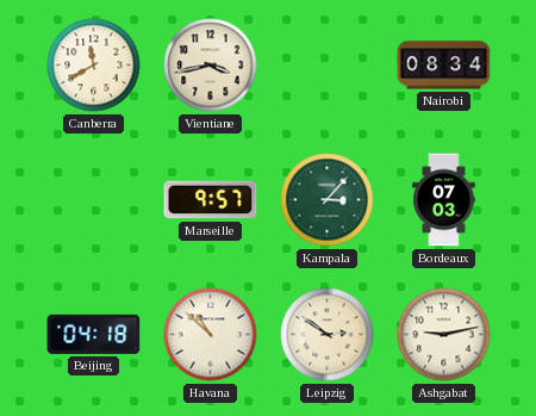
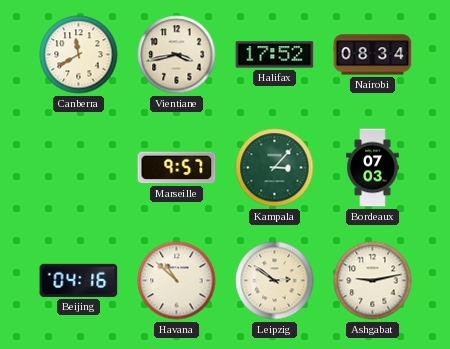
Halifax: none -> 17:52
Beijing: 04:18 -> 04:16
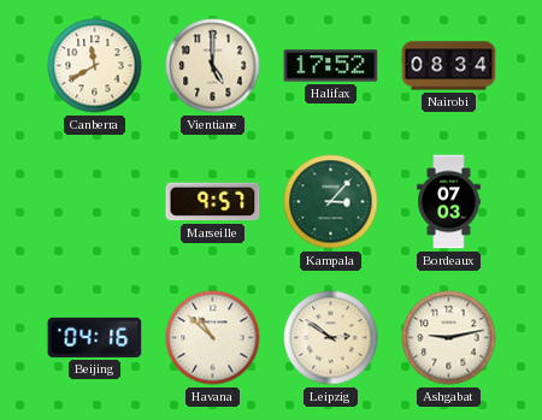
Vientiane: 3:43 -> 5:00
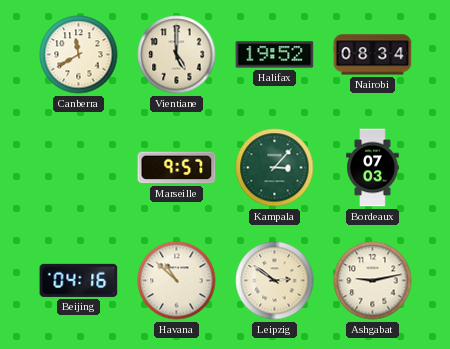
Halifax: 17:52 -> 19:52
